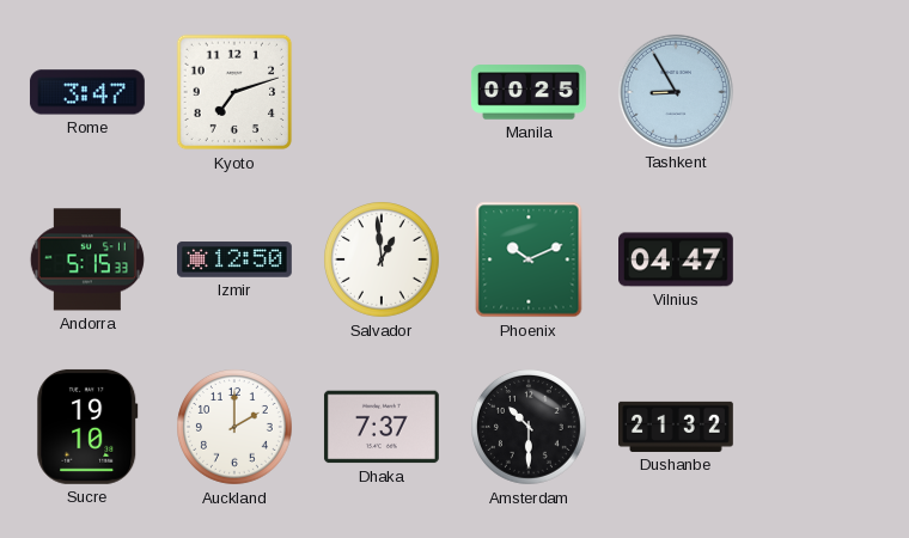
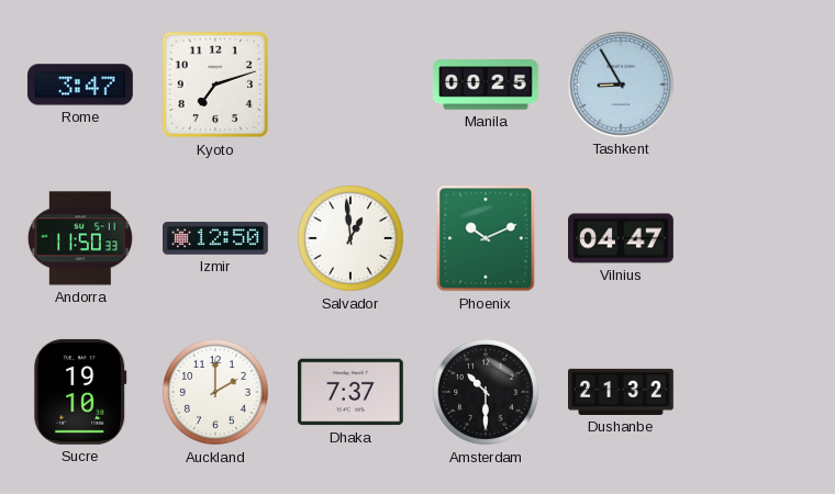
Andorra: 5:15 -> 11:50
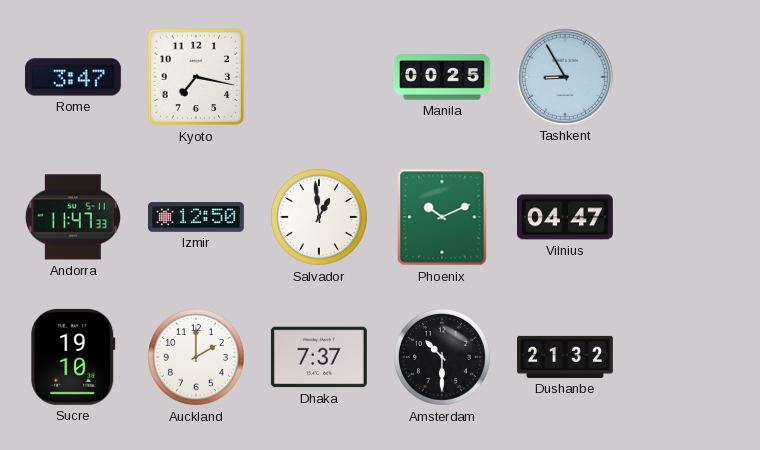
Kyoto: 7:12 -> 7:17
Andorra: 11:50 -> 11:47
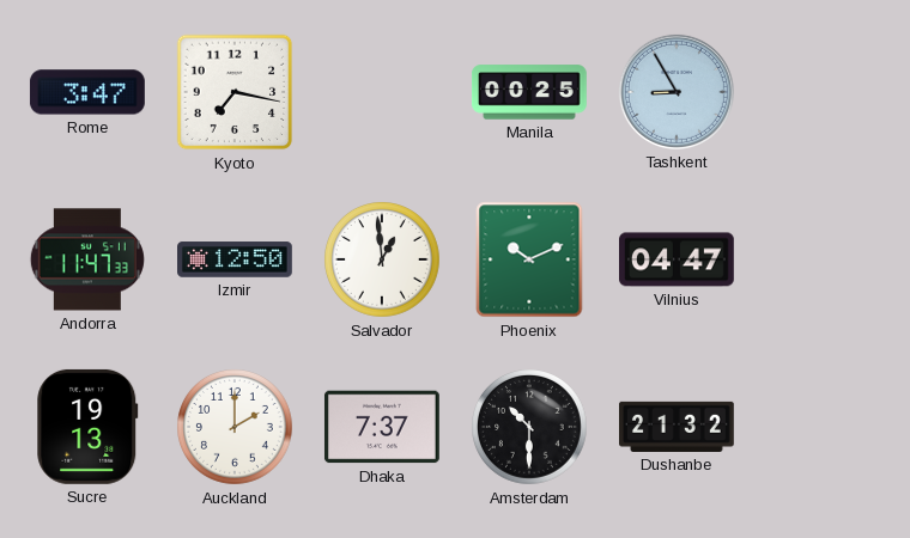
Sucre: 19:10 -> 19:13
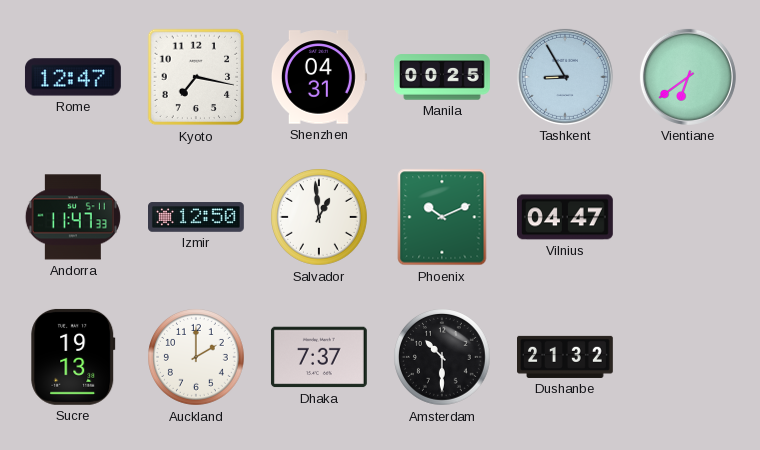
Rome: 3:47 -> 12:47
Shenzhen: none -> 04:31
Vientiane: none -> 6:39
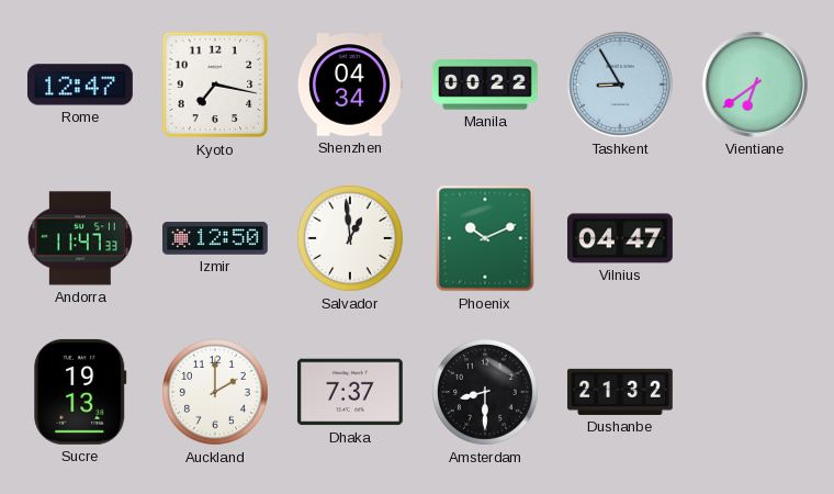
Shenzhen: 04:31 -> 04:34
Manila: 00:25 -> 00:22
Amsterdam: 10:30 -> 8:30
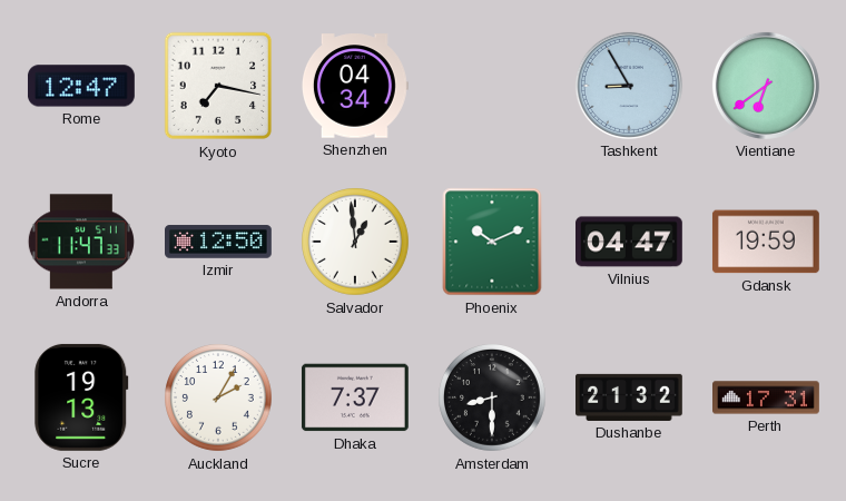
Manila: 00:22 -> none
Gdansk: none -> 19:59
Auckland: 2:00 -> 2:05
Perth: none -> 17:31
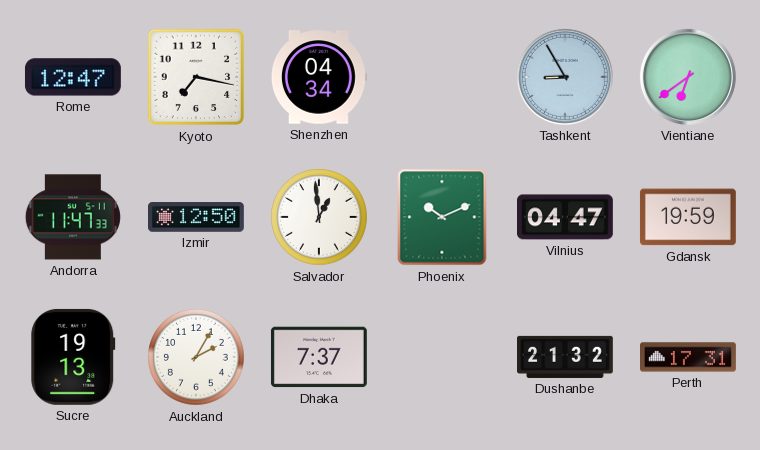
Amsterdam: 8:30 -> none
